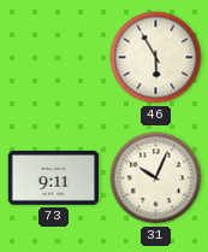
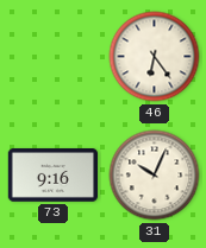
46: 5:55 -> 6:24
73: 9:11 -> 9:16
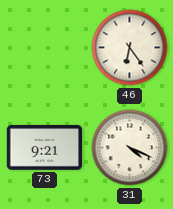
73: 9:16 -> 9:21
31: 10:04 -> 4:19
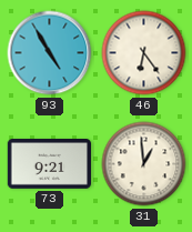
93: none -> 4:55
31: 4:19 -> 12:59
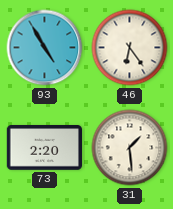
73: 9:21 -> 2:20
31: 12:59 -> 1:29
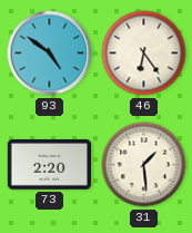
93: 4:55 -> 4:51
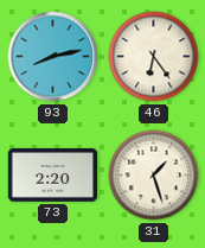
93: 4:51 -> 8:13
31: 1:29 -> 1:27
